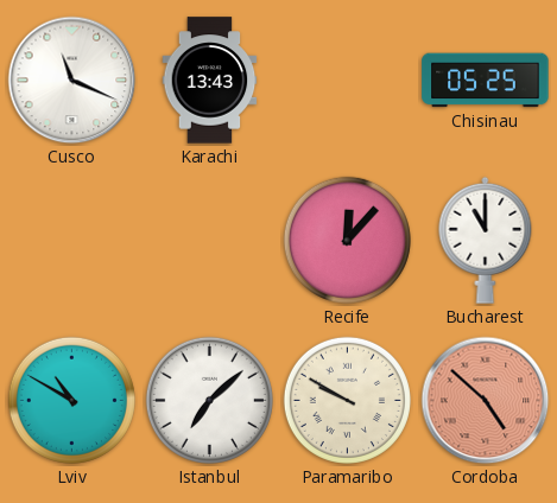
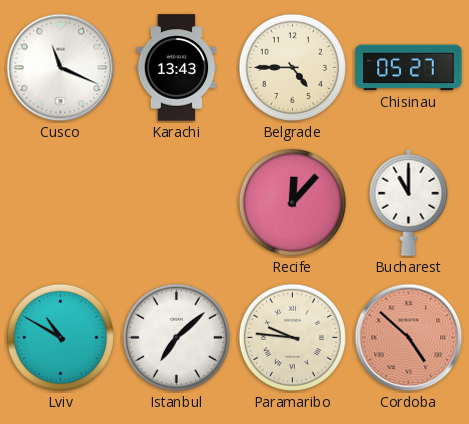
Belgrade: none -> 4:45
Chisinau: 05:25 -> 05:27
Paramaribo: 9:50 -> 9:46
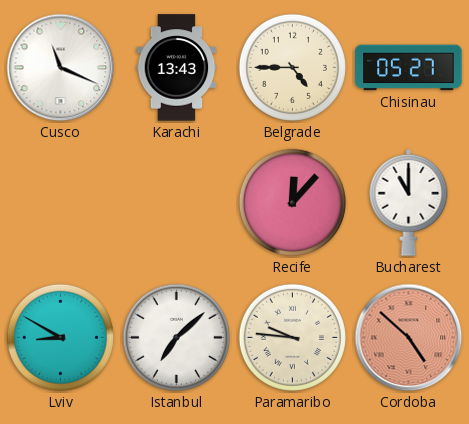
Lviv: 10:50 -> 8:50
